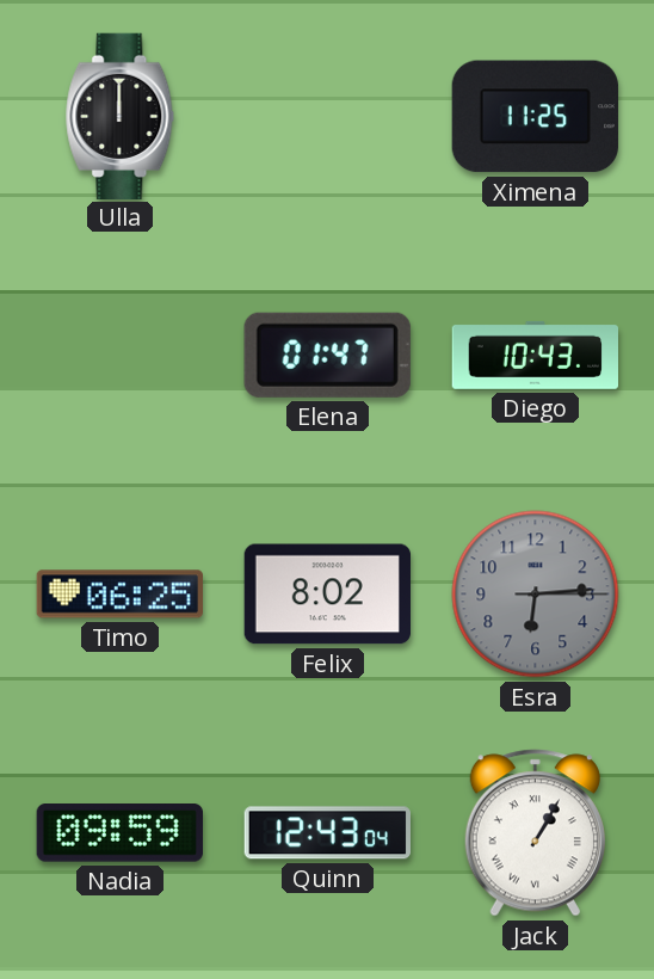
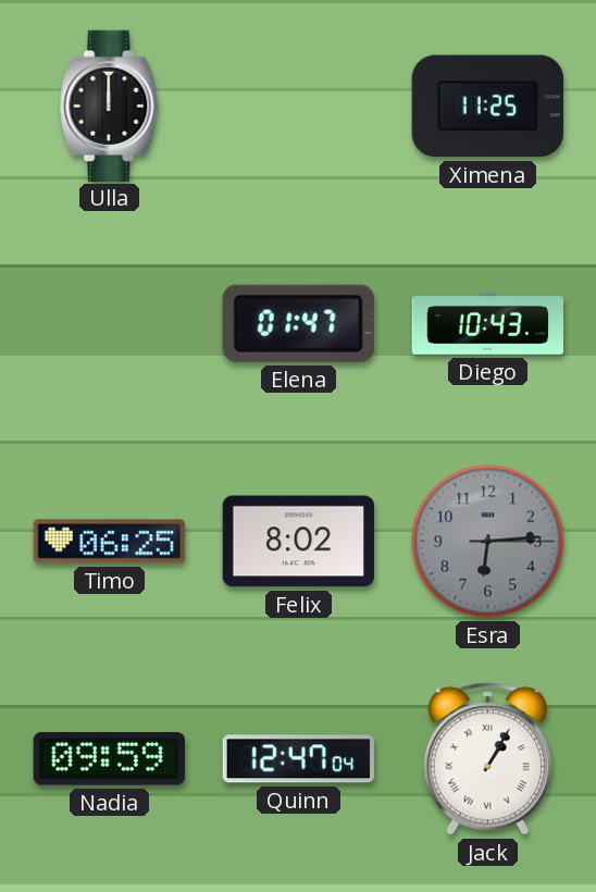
Quinn: 12:43 -> 12:47
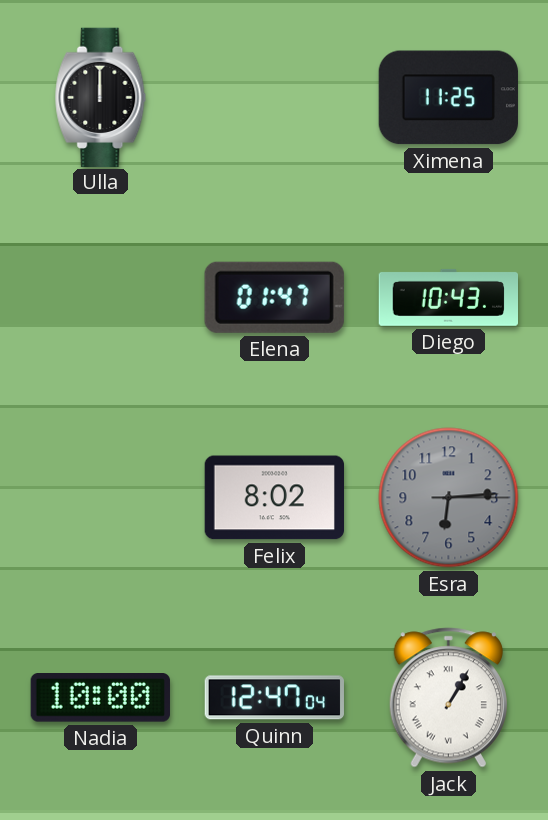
Timo: 06:25 -> none
Nadia: 09:59 -> 10:00
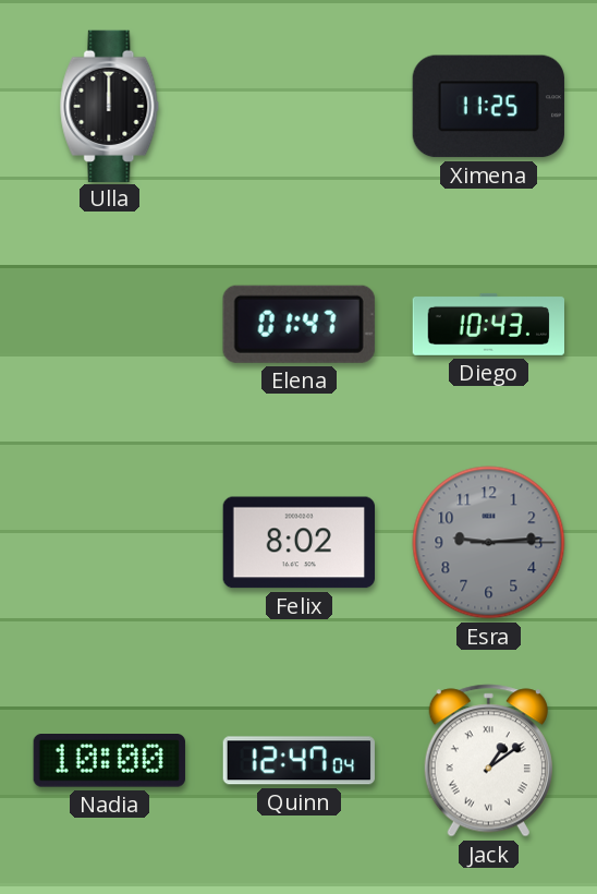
Esra: 6:14 -> 9:14
Jack: 1:05 -> 1:09
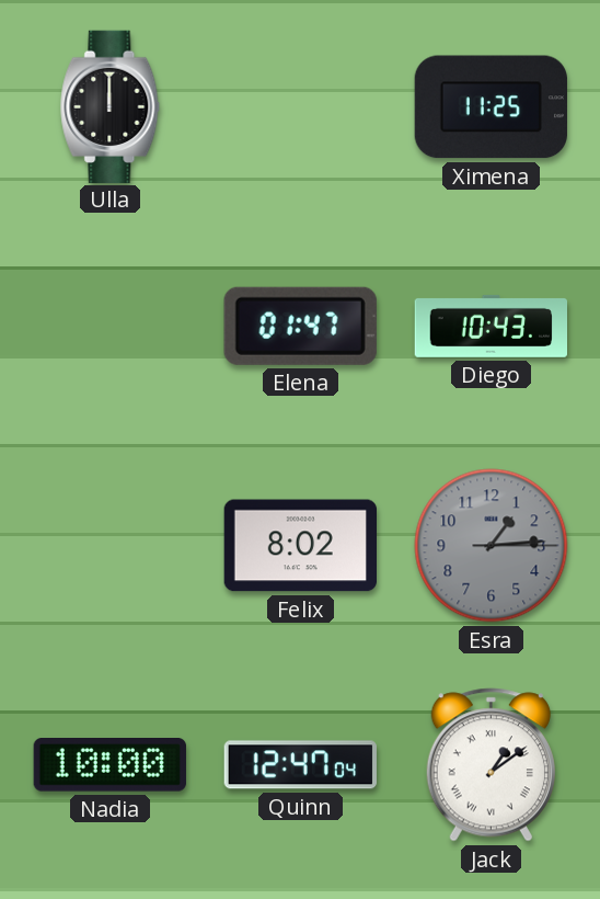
Esra: 9:14 -> 1:14
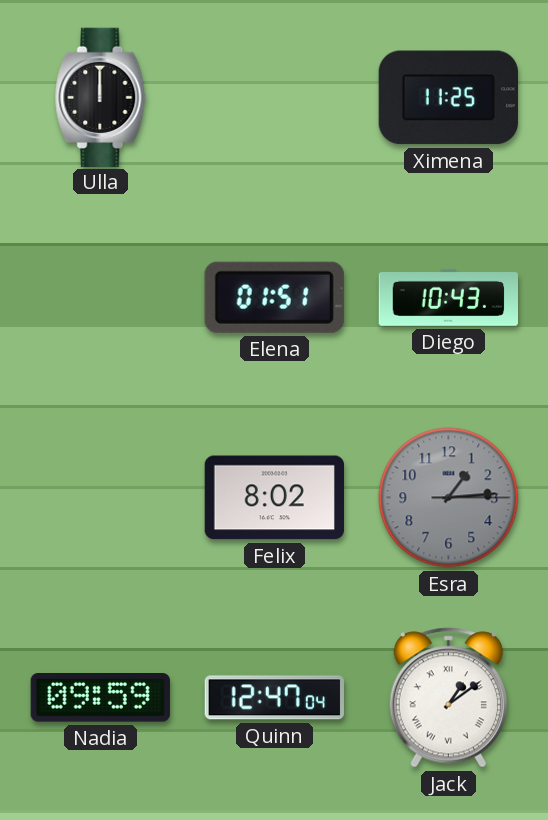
Elena: 01:47 -> 01:51
Nadia: 10:00 -> 09:59
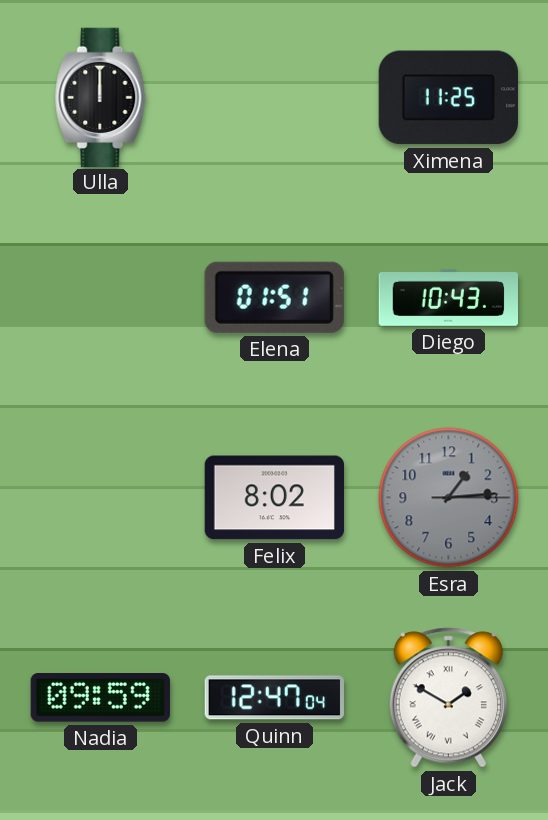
Jack: 1:09 -> 1:50
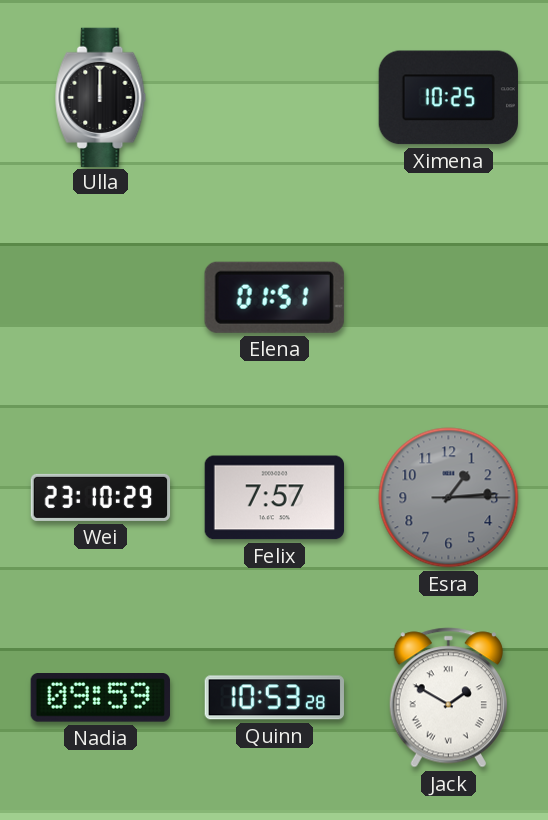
Ximena: 11:25 -> 10:25
Diego: 10:43 -> none
Wei: none -> 23:10
Felix: 8:02 -> 7:57
Quinn: 12:47 -> 10:53
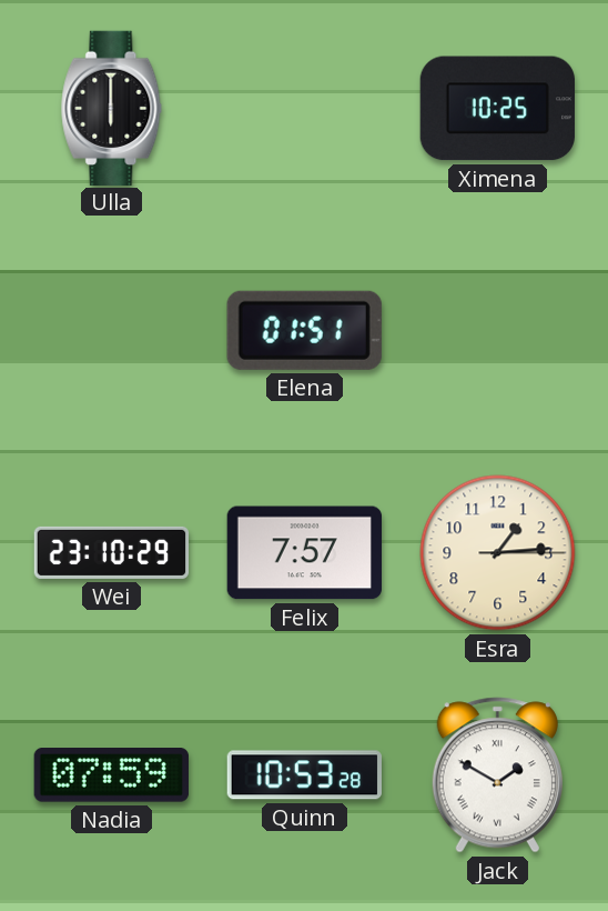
Ulla: 12:00 -> 6:00
Esra dial: grey -> cream
Nadia: 09:59 -> 07:59
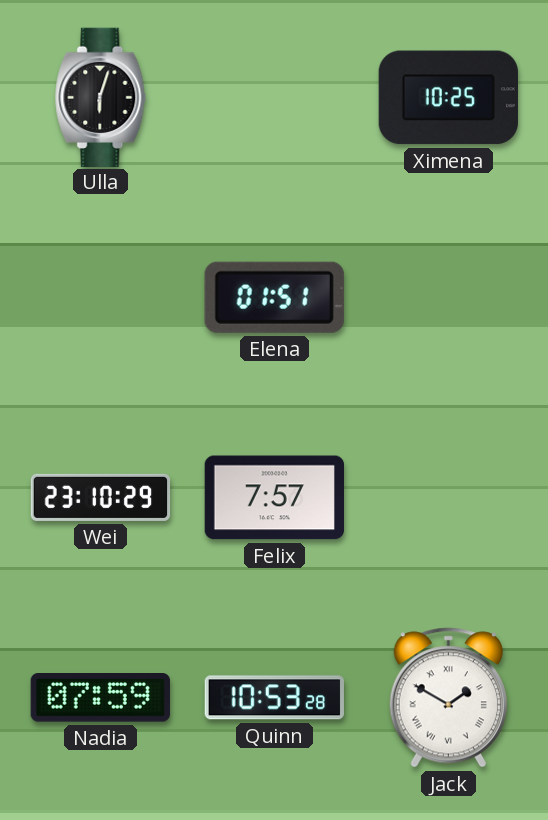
Ulla: 6:00 -> 6:03
Esra: 1:14 -> none
